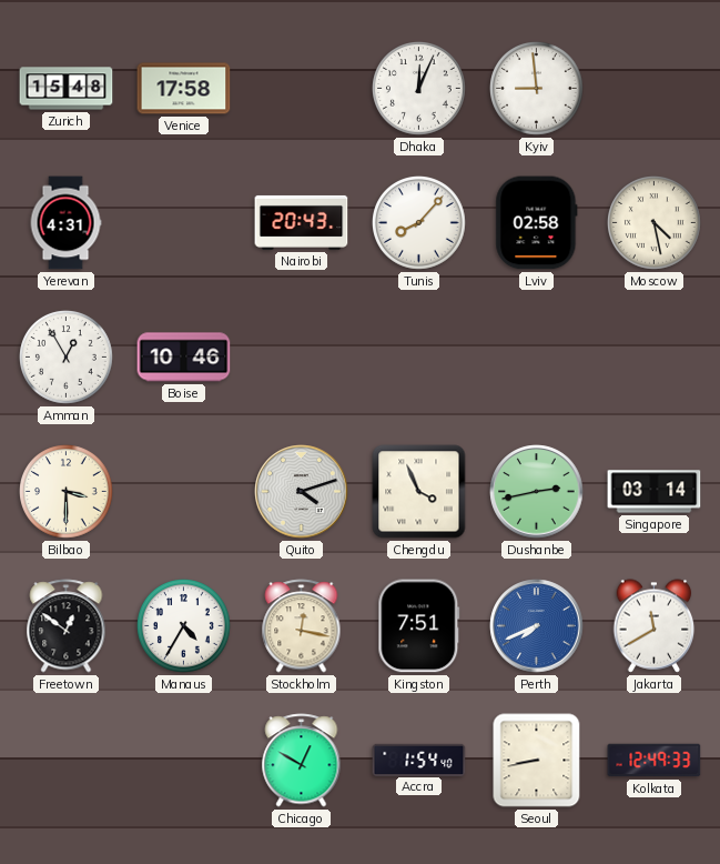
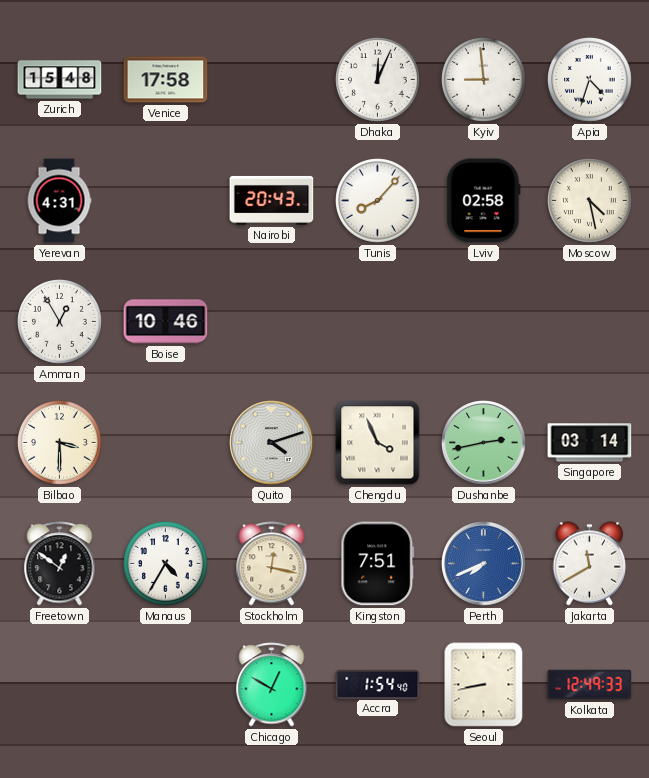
Apia: none -> 4:33
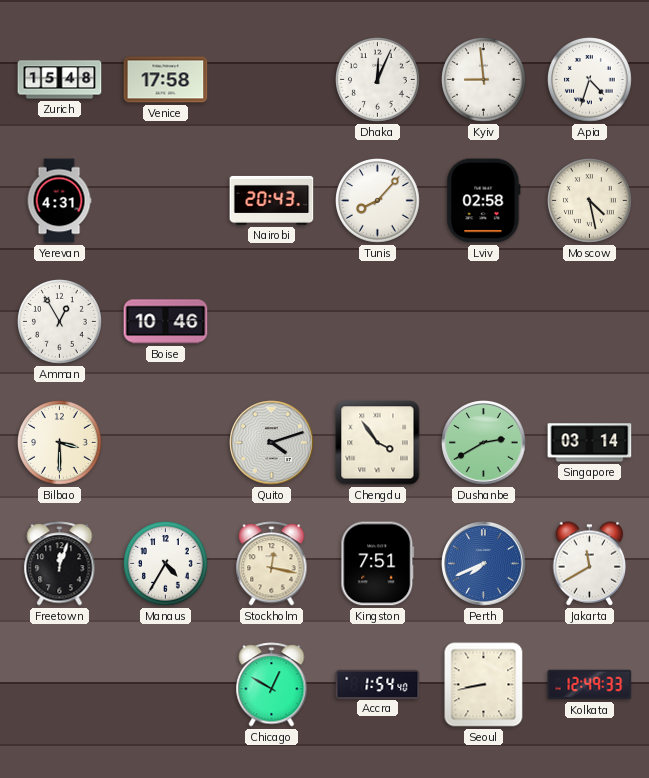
Chengdu: 3:56 -> 3:54
Dushanbe: 2:43 -> 2:40
Freetown: 12:51 -> 12:03
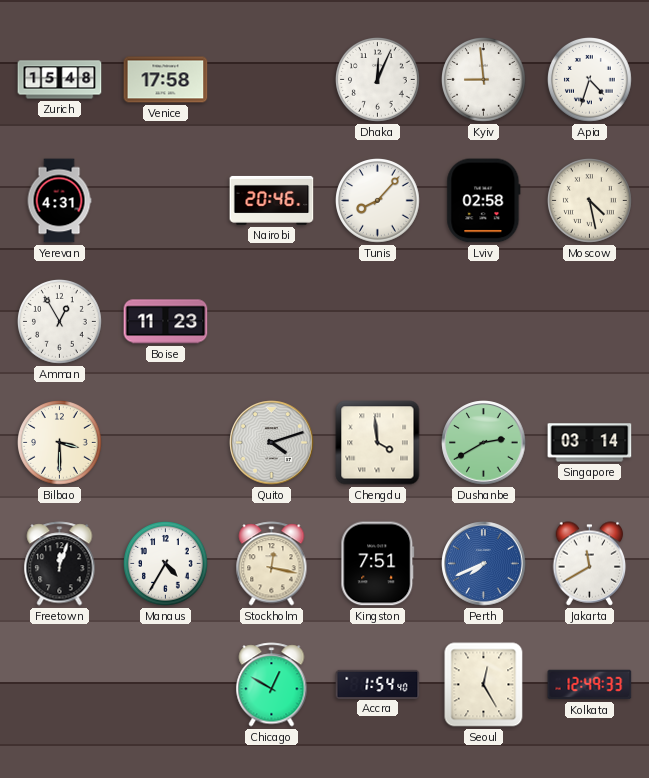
Nairobi: 20:43 -> 20:46
Boise: 10:46 -> 11:23
Chengdu: 3:54 -> 3:59
Seoul: 8:43 -> 12:25
